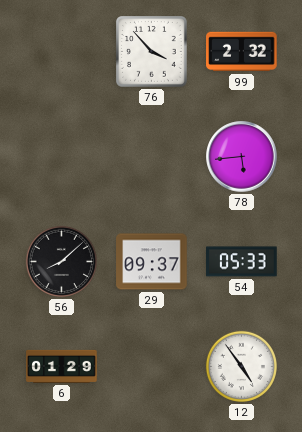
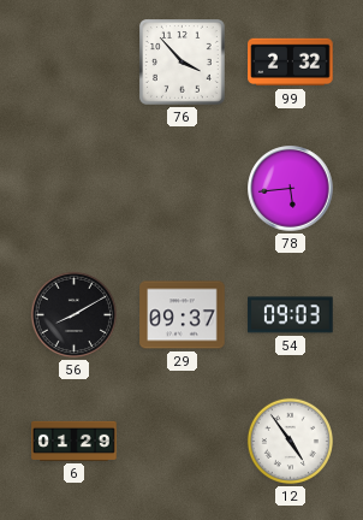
56: 8:08 -> 8:10
54: 05:33 -> 09:03
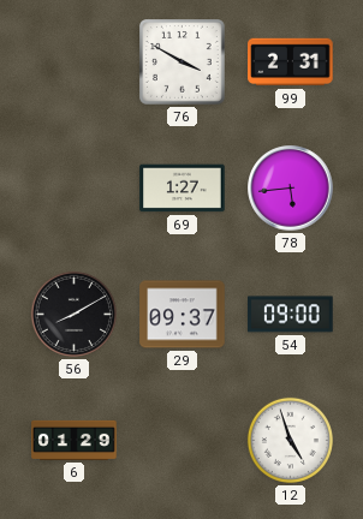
76: 3:53 -> 3:50
99: 2:32 -> 2:31
69: none -> 1:27
54: 09:03 -> 09:00
12: 4:54 -> 4:57
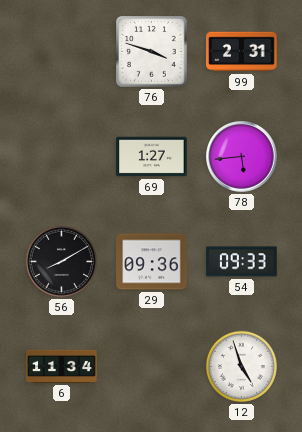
76: 3:50 -> 3:48
29: 09:37 -> 09:36
54: 09:00 -> 09:33
6: 01:29 -> 11:34
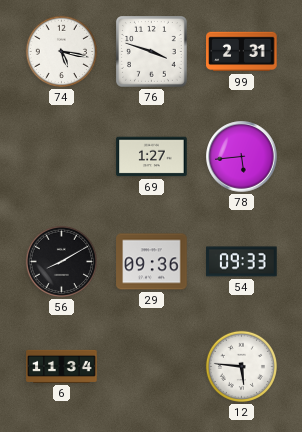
74: none -> 5:17
12: 4:57 -> 5:46
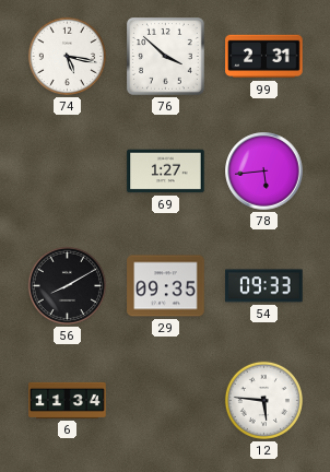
76: 3:48 -> 3:52
29: 09:36 -> 09:35
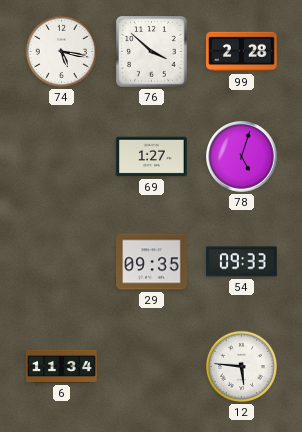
99: 2:31 -> 2:28
78: 5:44 -> 5:03
56: 8:10 -> none
